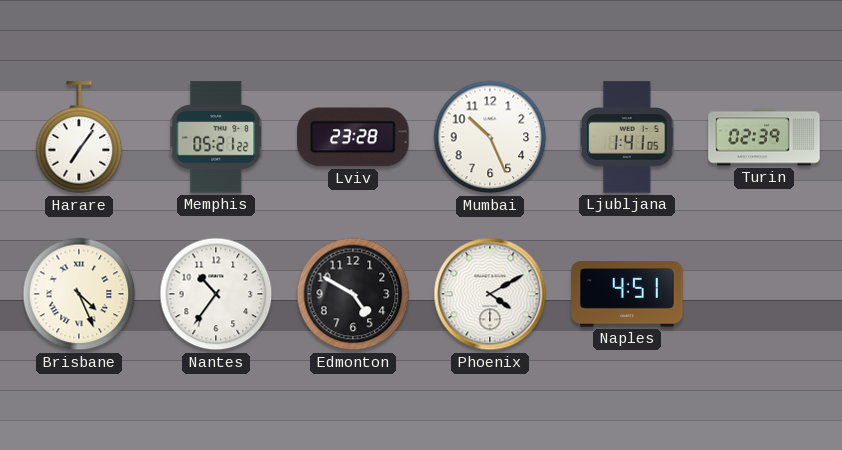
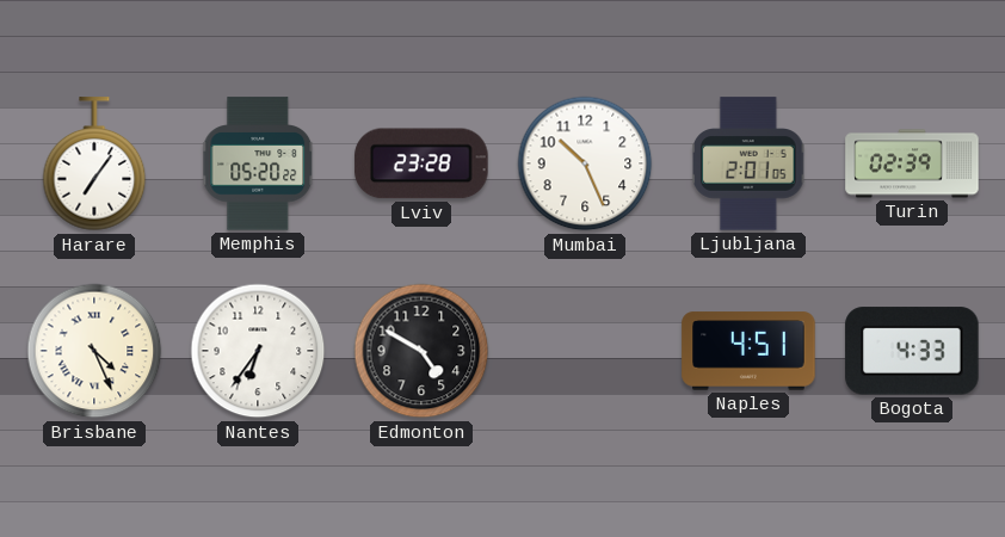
Memphis: 05:21 -> 05:20
Ljubljana: 1:41 -> 2:01
Nantes: 10:36 -> 6:36
Phoenix: 4:10 -> none
Bogota: none -> 4:33
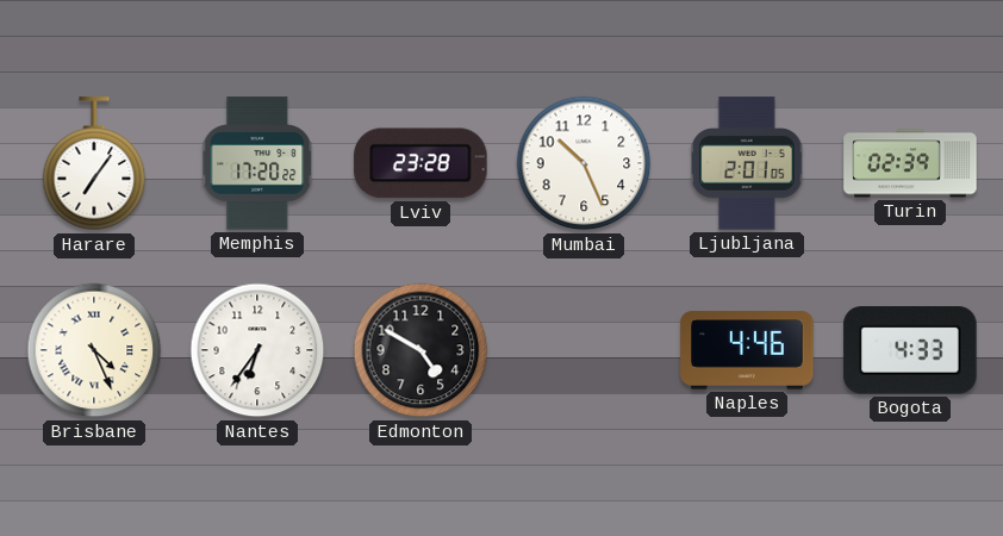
Memphis: 05:20 -> 17:20
Naples: 4:51 -> 4:46
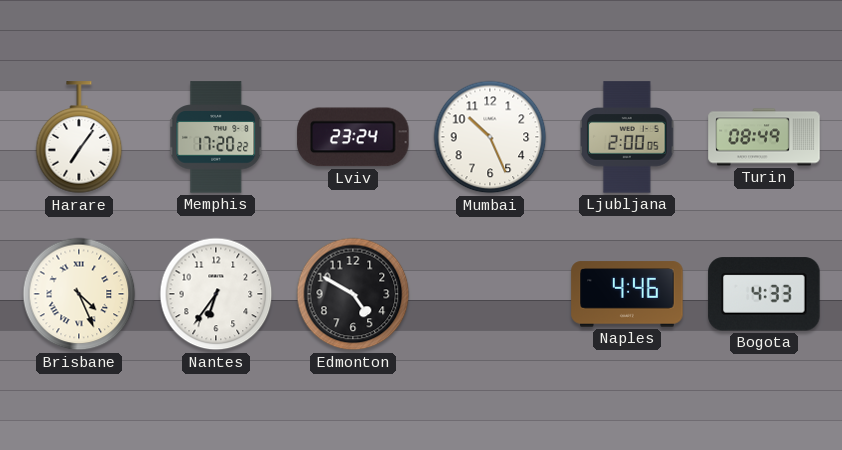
Lviv: 23:28 -> 23:24
Ljubljana: 2:01 -> 2:00
Turin: 02:39 -> 08:49
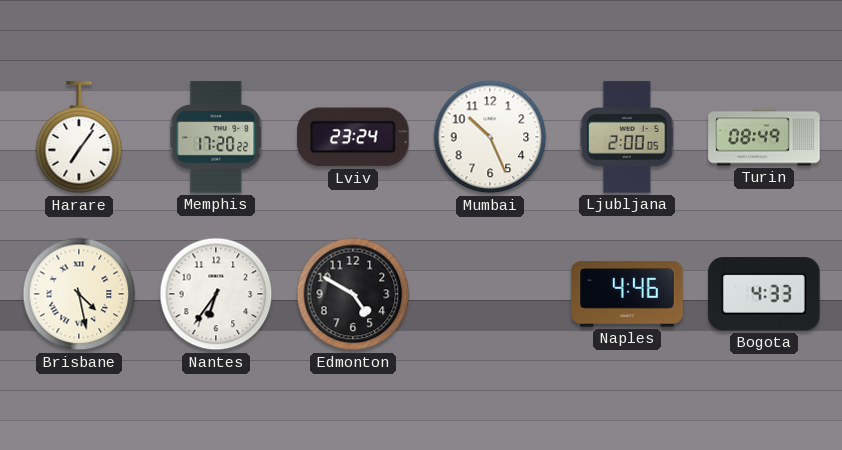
Brisbane: 4:26 -> 4:28
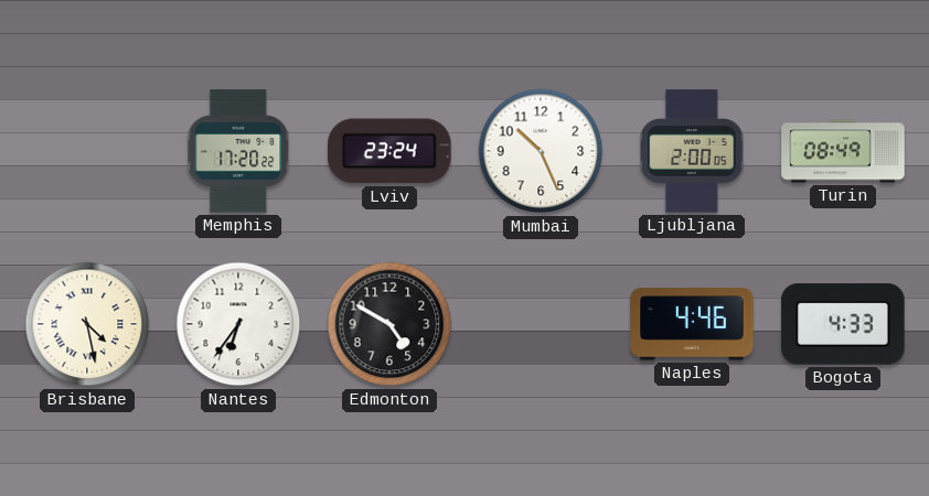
Harare: 7:06 -> none
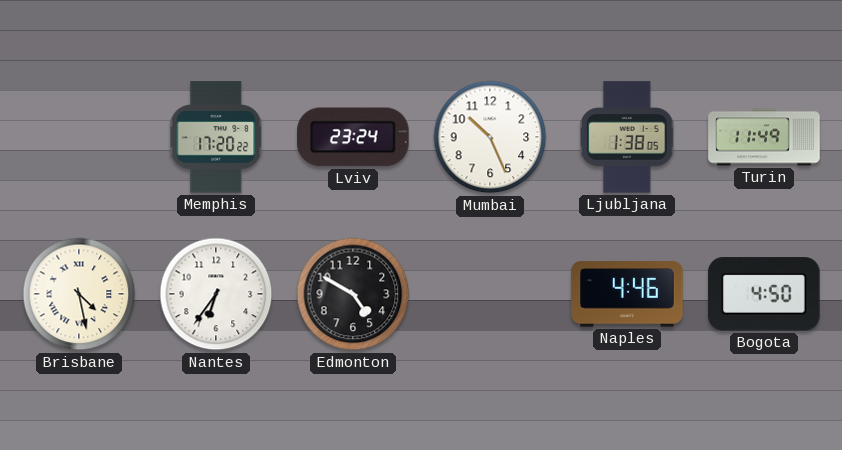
Ljubljana: 2:00 -> 1:38
Turin: 08:49 -> 11:49
Bogota: 4:33 -> 4:50
